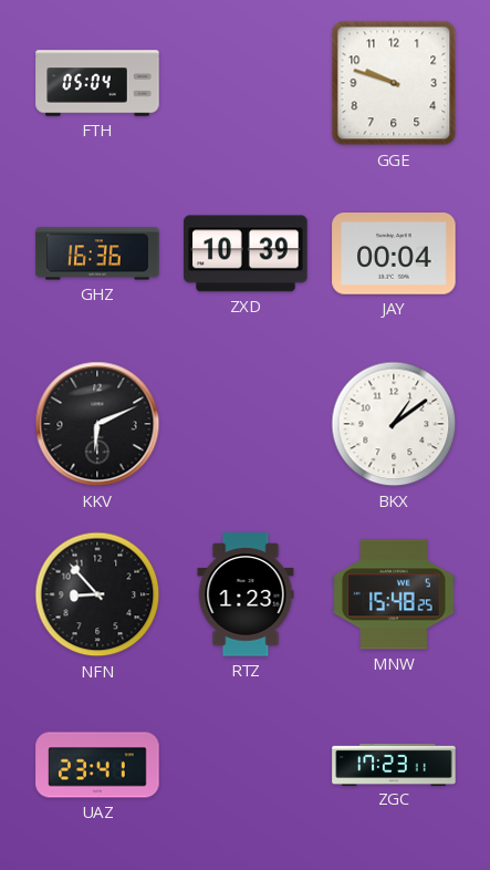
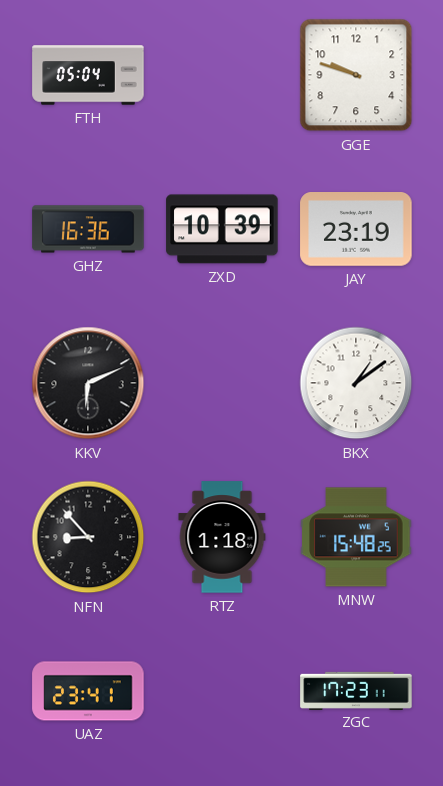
JAY: 00:04 -> 23:19
RTZ: 1:23 -> 1:18
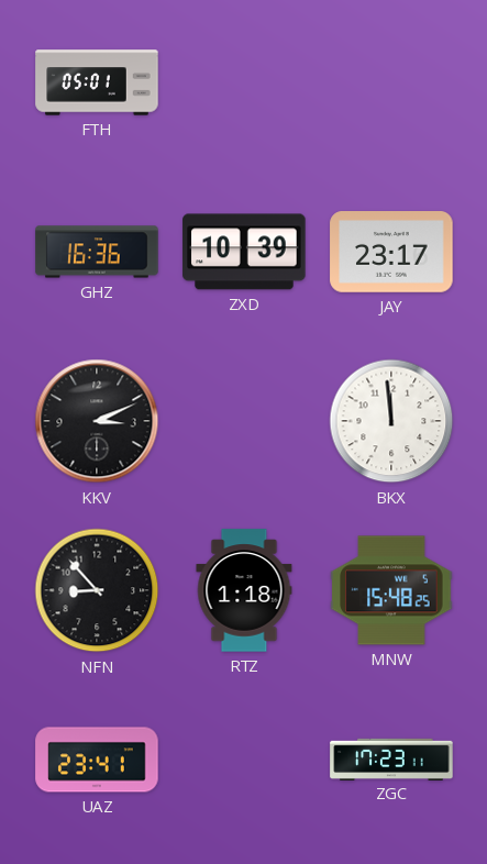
FTH: 05:04 -> 05:01
GGE: 9:48 -> none
JAY: 23:19 -> 23:17
KKV: 6:11 -> 3:11
BKX: 1:09 -> 11:59
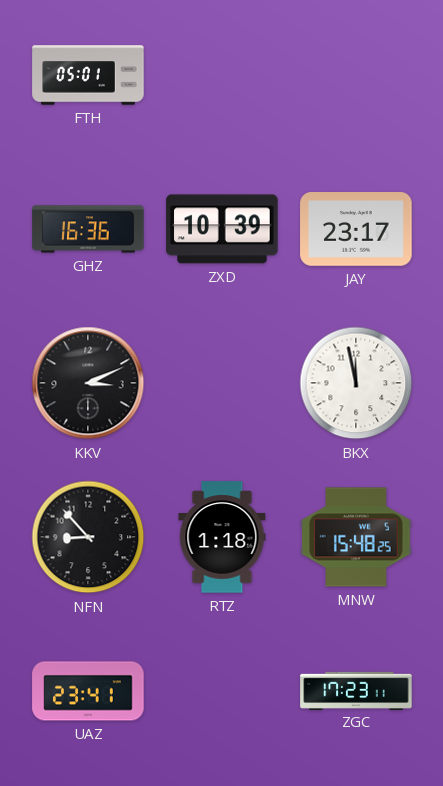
BKX: 11:59 -> 11:58
